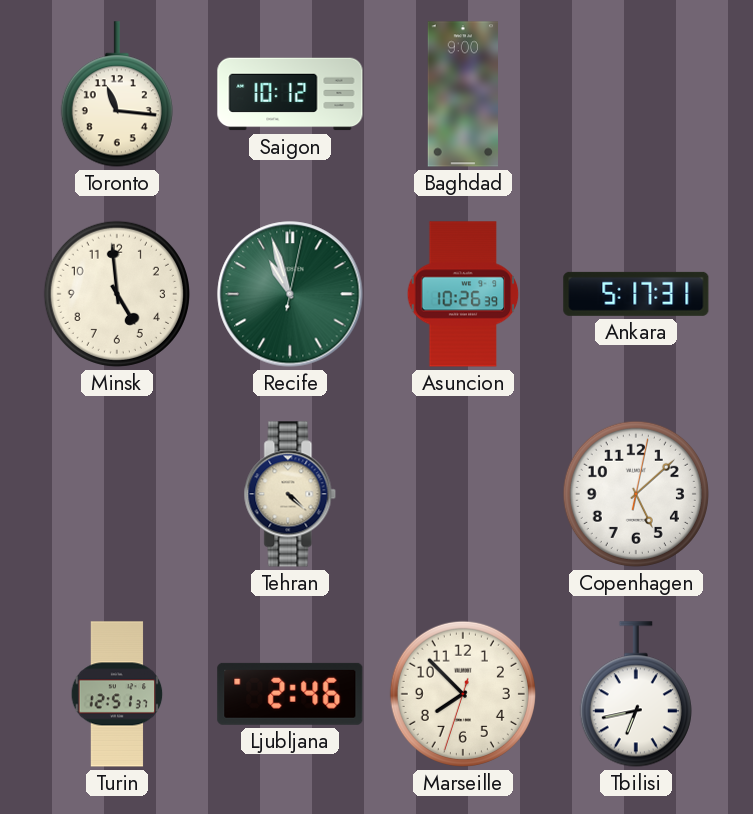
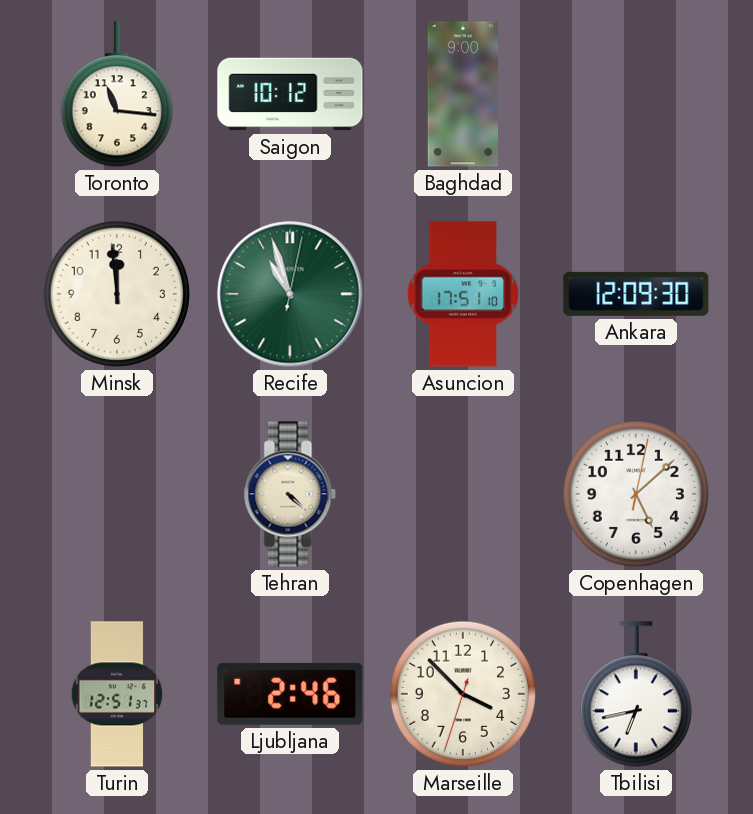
Minsk: 4:59 -> 11:59
Asuncion: 10:26 -> 17:51
Ankara: 5:17 -> 12:09
Marseille: 7:52 -> 3:52
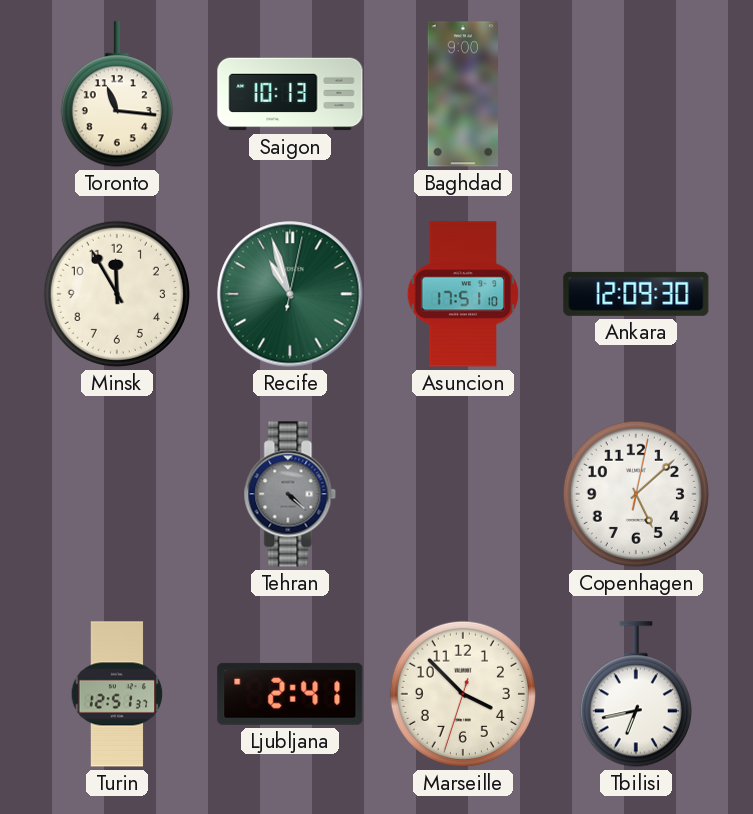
Saigon: 10:12 -> 10:13
Minsk: 11:59 -> 11:55
Tehran dial: cream -> grey
Ljubljana: 2:46 -> 2:41
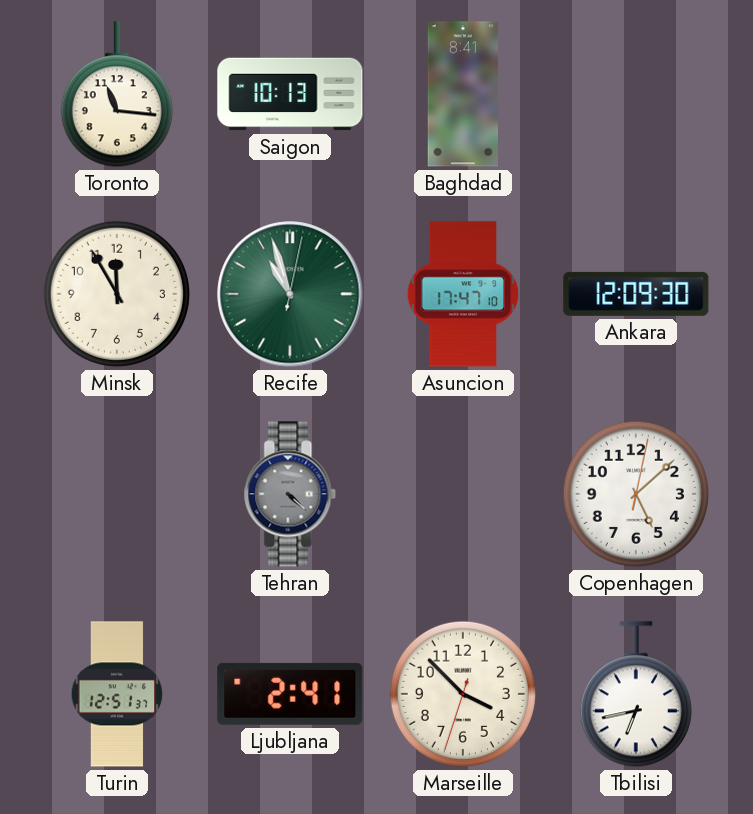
Baghdad: 9:00 -> 8:41
Asuncion: 17:51 -> 17:47
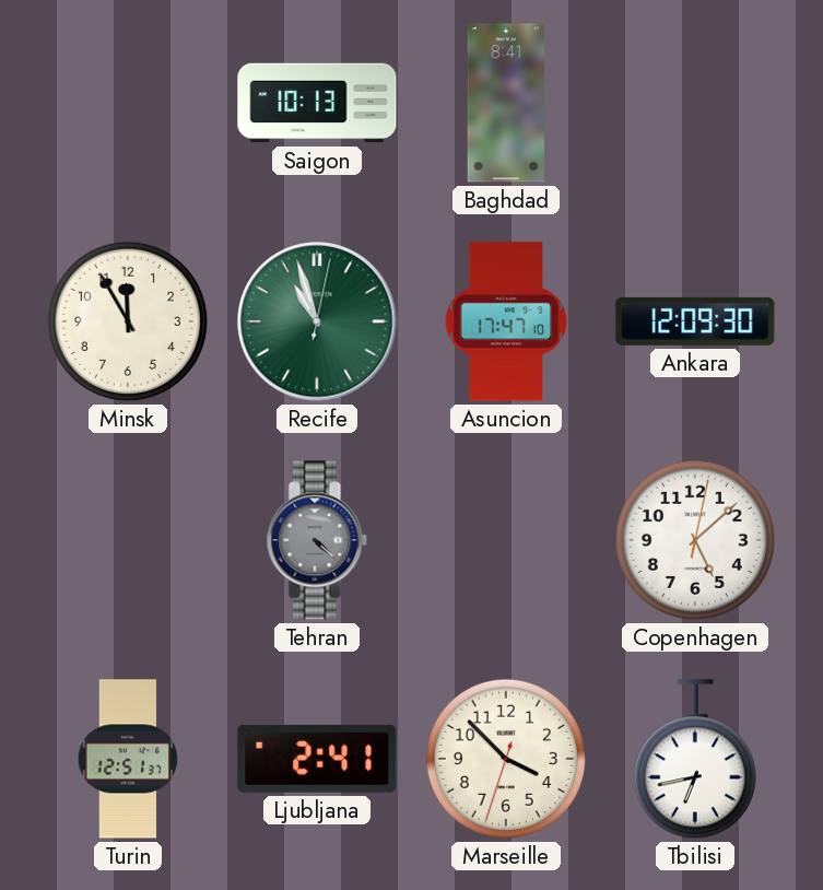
Toronto: 11:16 -> none
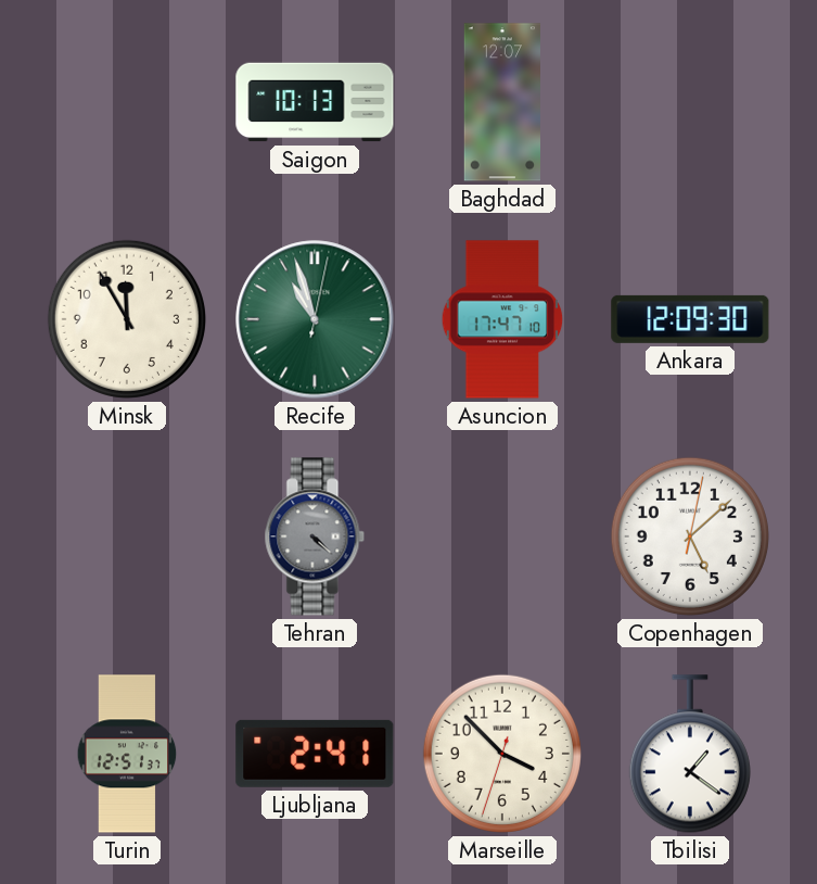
Baghdad: 8:41 -> 12:07
Tbilisi: 6:43 -> 1:21
